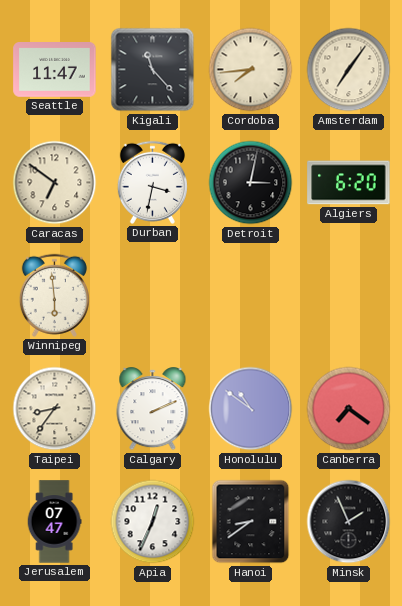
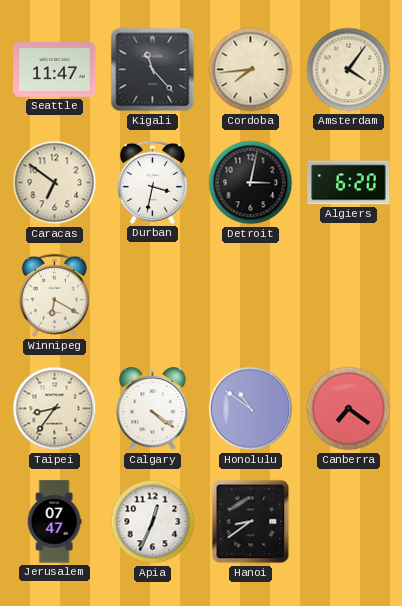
Amsterdam: 7:06 -> 4:06
Winnipeg: 5:59 -> 6:20
Calgary: 2:11 -> 4:21
Minsk: 1:56 -> none
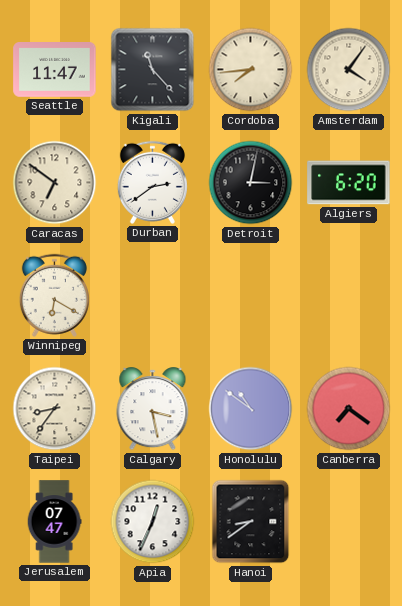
Durban: 3:32 -> 2:39
Calgary: 4:21 -> 3:28
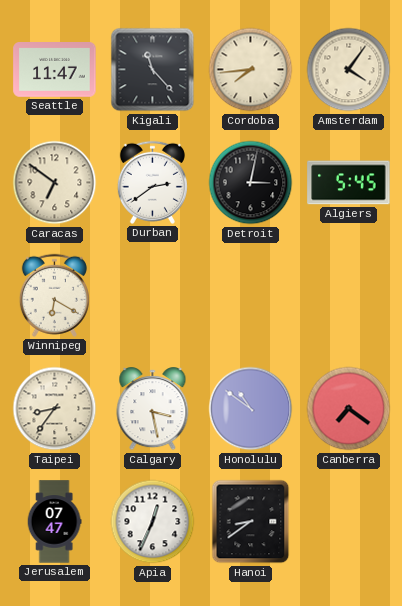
Algiers: 6:20 -> 5:45
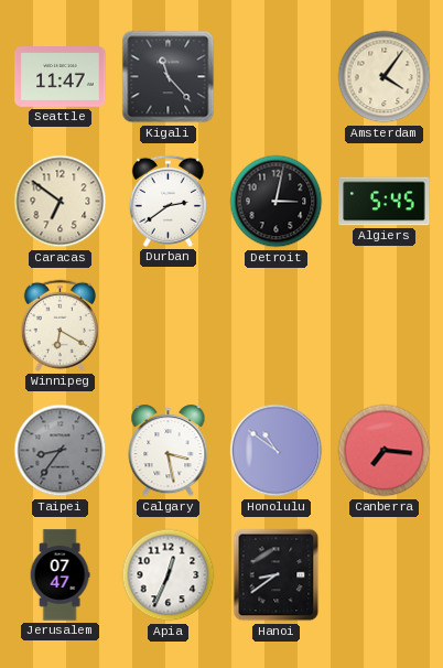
Cordoba: 7:44 -> none
Taipei dial: cream -> grey
Canberra: 7:21 -> 7:16
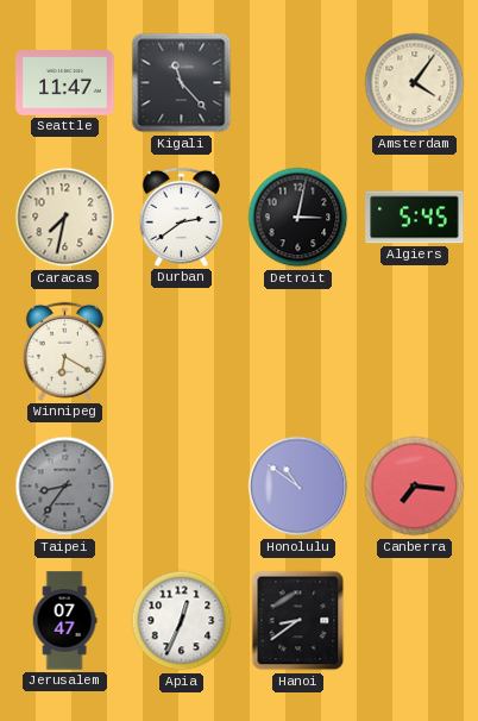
Caracas: 6:51 -> 7:32
Calgary: 3:28 -> none
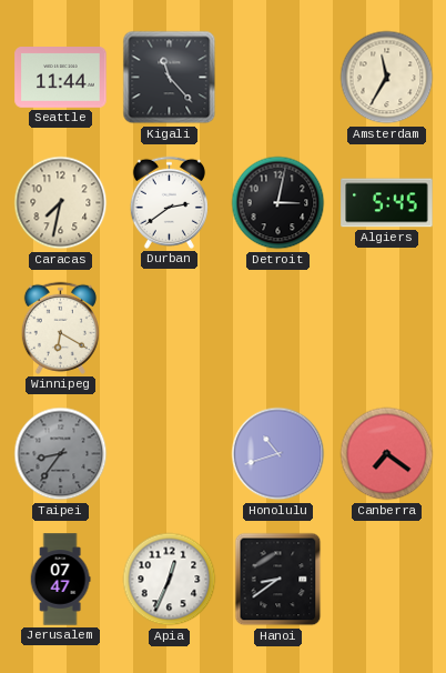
Seattle: 11:47 -> 11:44
Amsterdam: 4:06 -> 11:35
Honolulu: 10:51 -> 10:42
Canberra: 7:16 -> 7:21
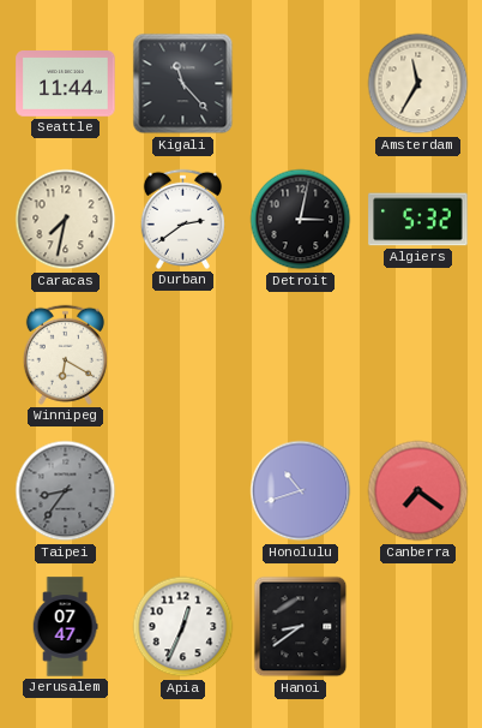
Algiers: 5:45 -> 5:32
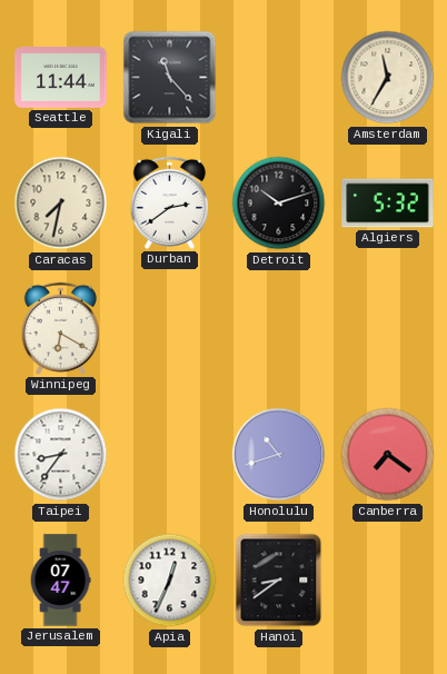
Detroit: 3:02 -> 10:12
Taipei dial: grey -> white
